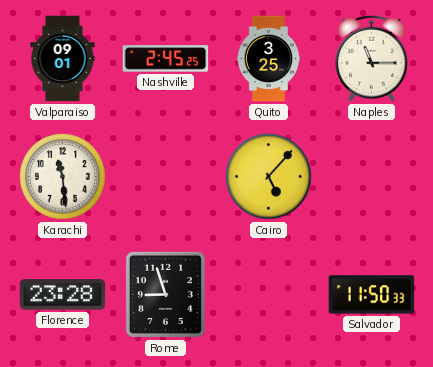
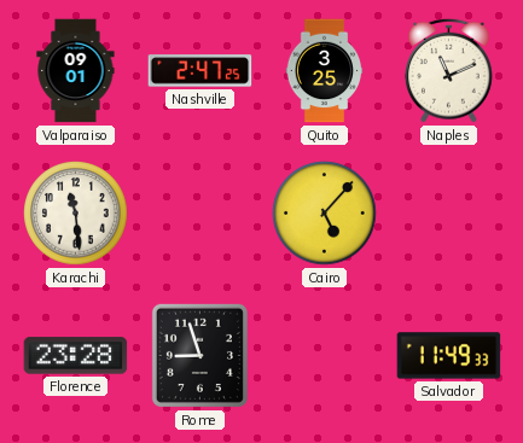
Nashville: 2:45 -> 2:47
Naples: 11:15 -> 11:11
Salvador: 11:50 -> 11:49
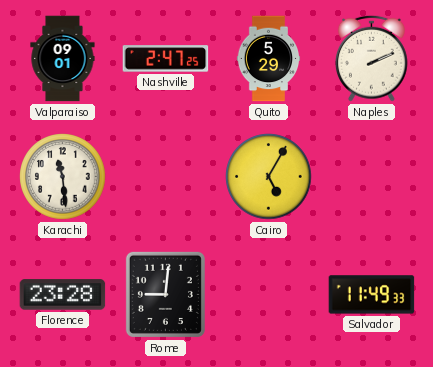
Quito: 3:25 -> 5:29
Naples: 11:11 -> 2:11
Cairo: 5:07 -> 5:05
Rome: 8:57 -> 9:01
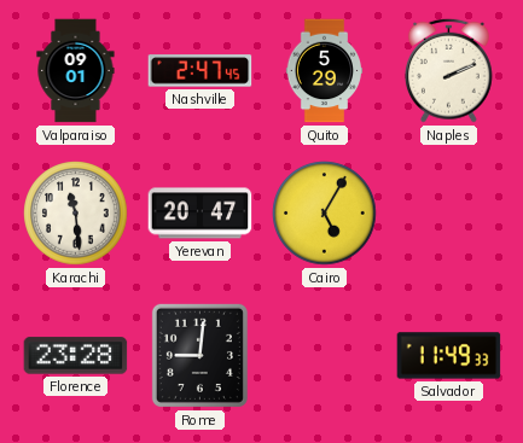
Nashville: 2:47:25 -> 2:47:45
Yerevan: none -> 20:47
